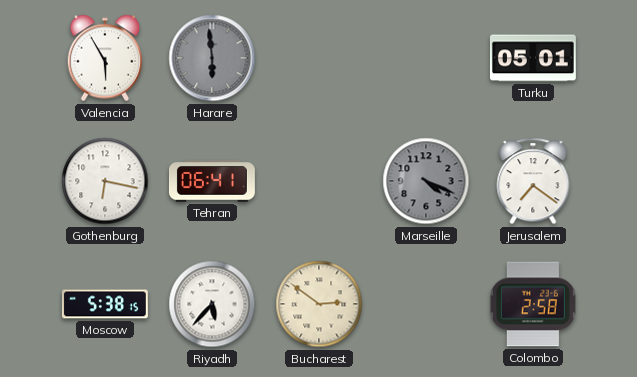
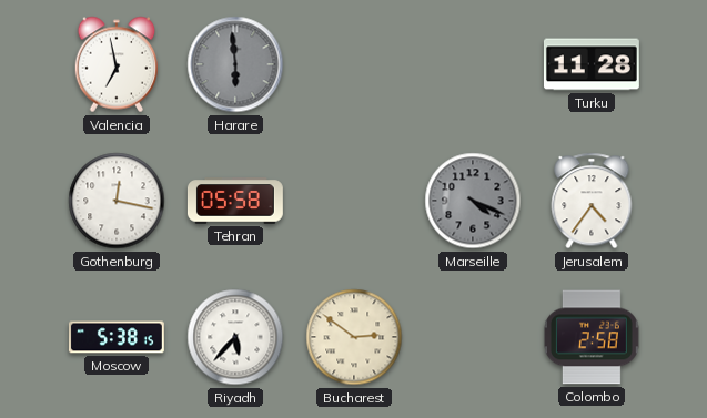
Valencia: 5:55 -> 6:58
Turku: 05:01 -> 11:28
Gothenburg: 6:17 -> 12:17
Tehran: 06:41 -> 05:58
Jerusalem: 7:21 -> 4:36
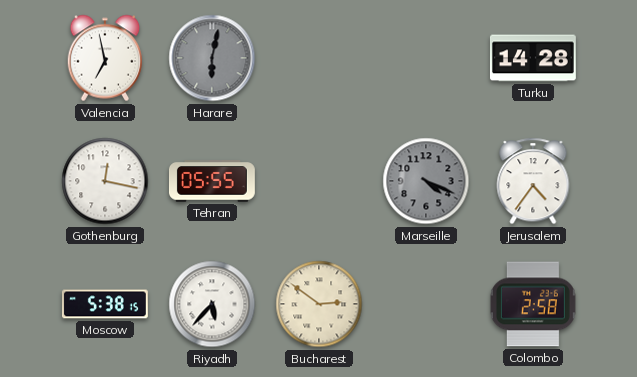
Harare: 5:59 -> 6:02
Turku: 11:28 -> 14:28
Tehran: 05:58 -> 05:55
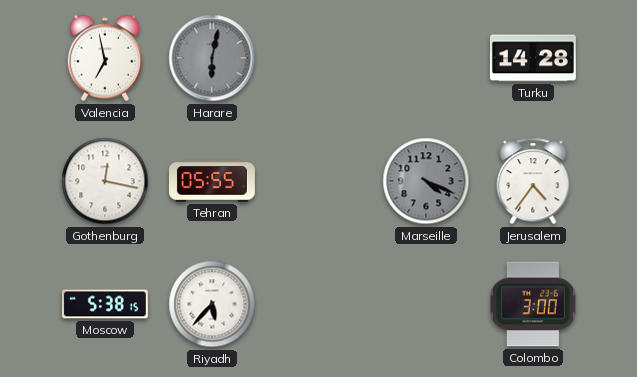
Bucharest: 2:51 -> none
Colombo: 2:58 -> 3:00
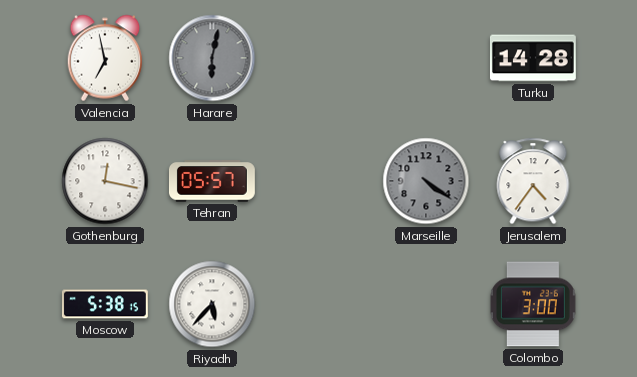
Tehran: 05:55 -> 05:57
Marseille: 4:19 -> 4:21
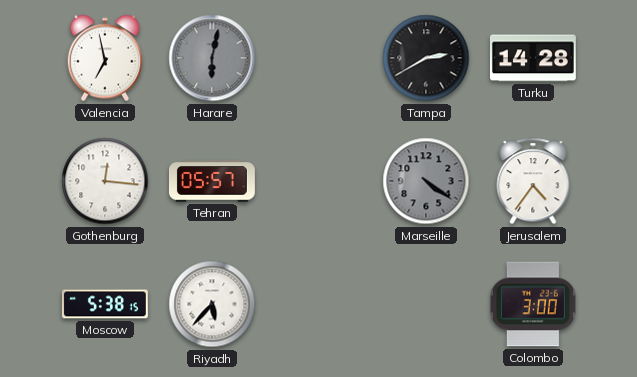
Tampa: none -> 2:40
Gothenburg: 12:17 -> 12:16
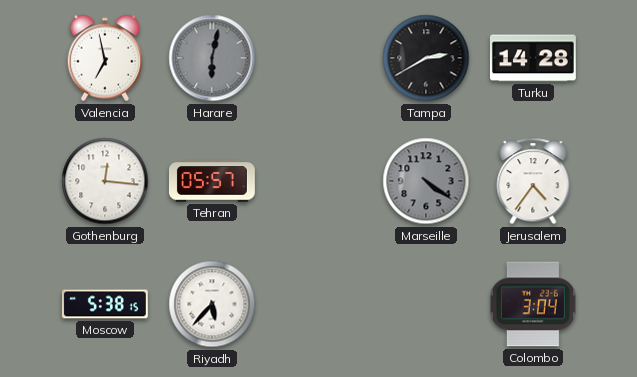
Colombo: 3:00 -> 3:04
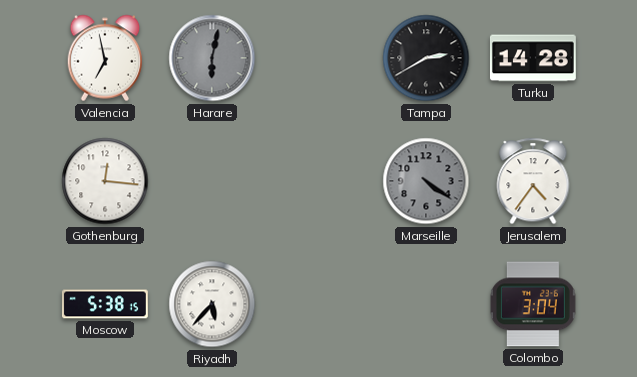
Tehran: 05:57 -> none
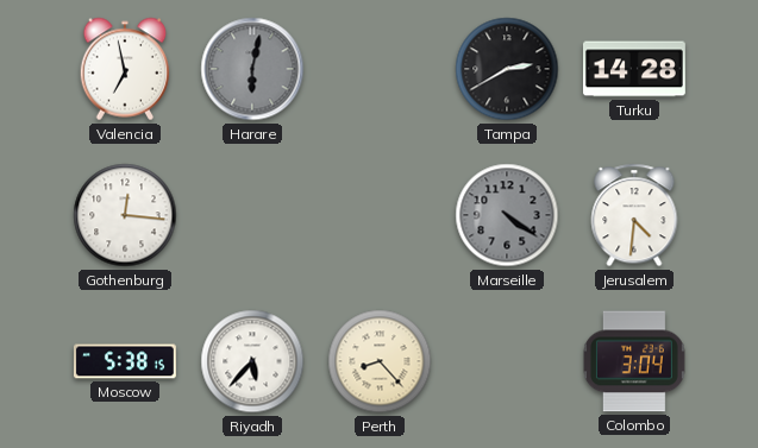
Jerusalem: 4:36 -> 4:31
Perth: none -> 8:23
